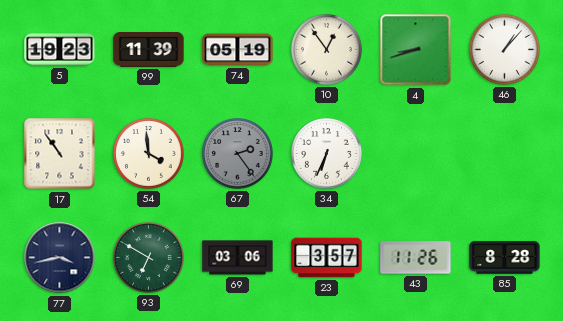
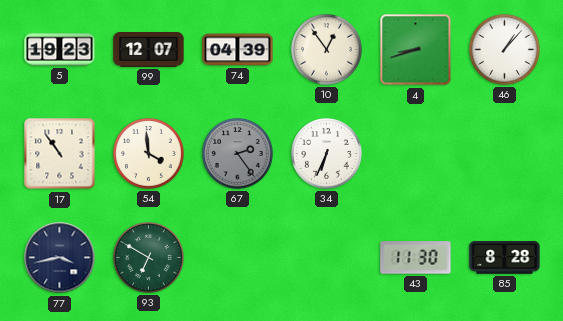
99: 11:39 -> 12:07
74: 05:19 -> 04:39
69: 03:06 -> none
23: 3:57 -> none
43: 11:26 -> 11:30
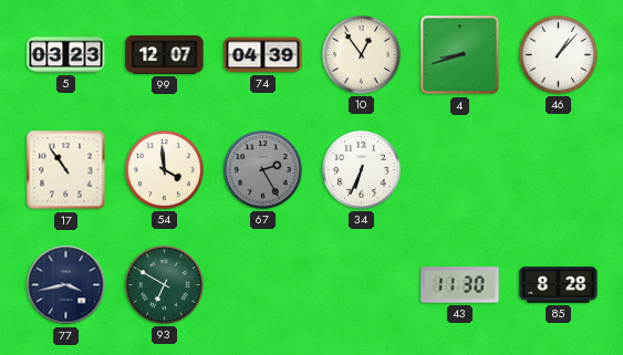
5: 19:23 -> 03:23
67: 2:24 -> 2:25
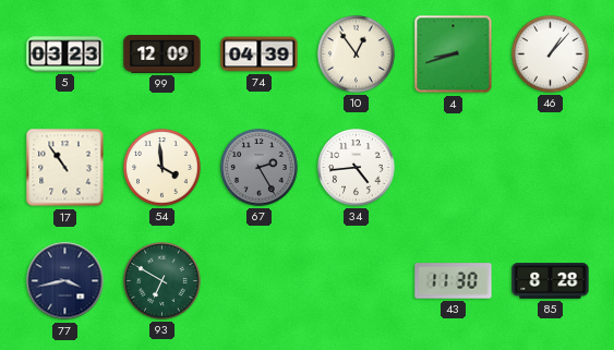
99: 12:07 -> 12:09
34: 6:34 -> 4:44
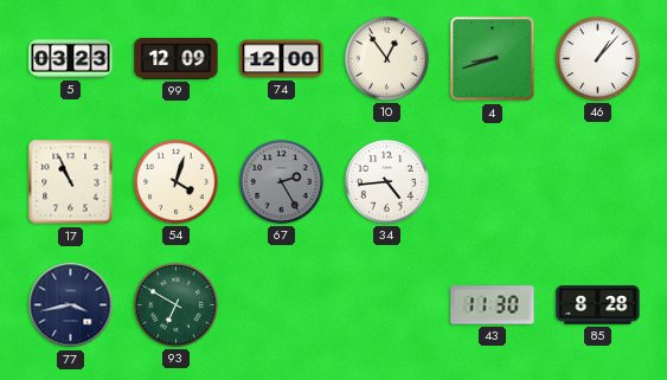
74: 04:39 -> 12:00
17: 10:54 -> 10:56
54: 3:59 -> 4:03
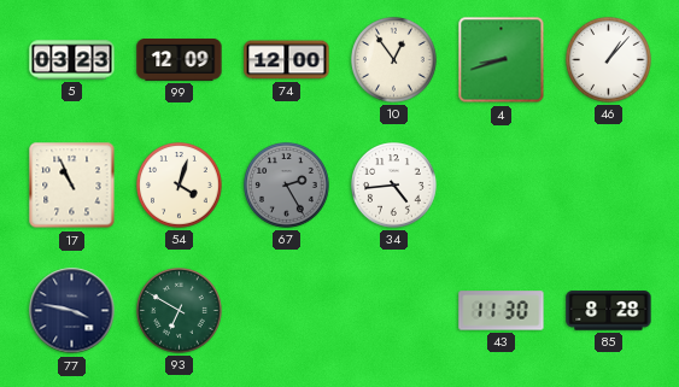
77: 3:43 -> 3:47
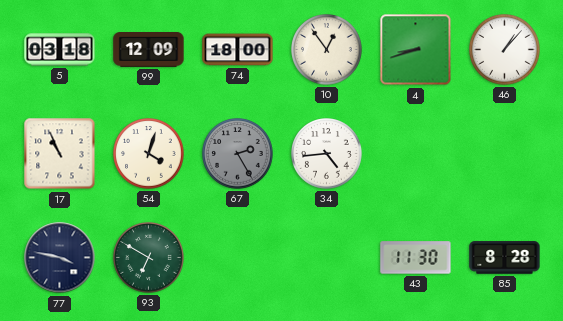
5: 03:23 -> 03:18
74: 12:00 -> 18:00
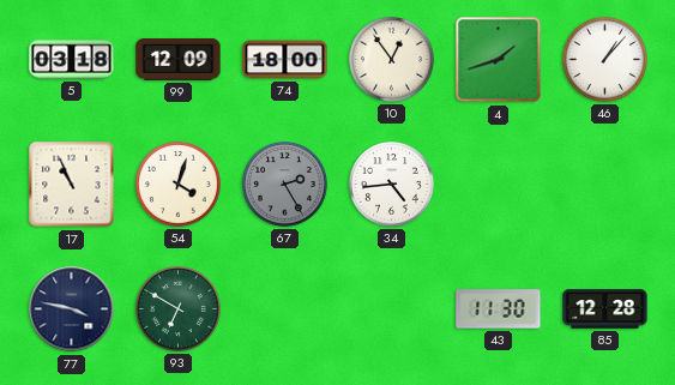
4: 8:42 -> 1:42
85: 8:28 -> 12:28
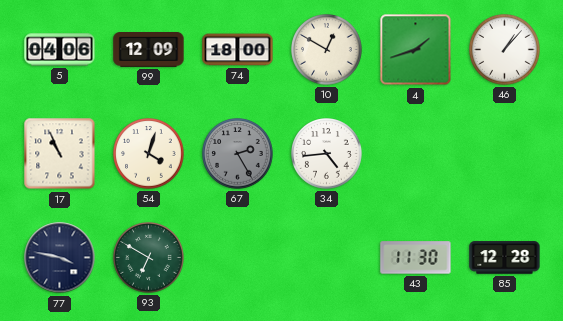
5: 03:18 -> 04:06
10: 12:54 -> 12:50
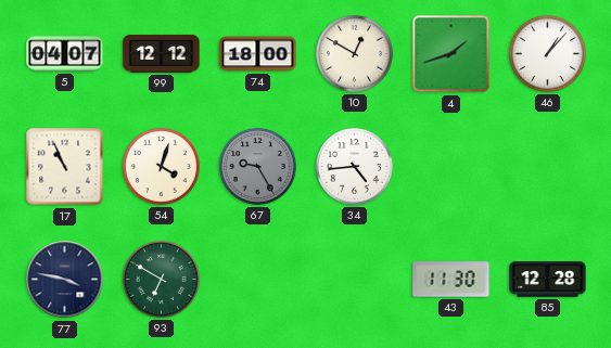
5: 04:06 -> 04:07
99: 12:09 -> 12:12
67: 2:25 -> 9:25
